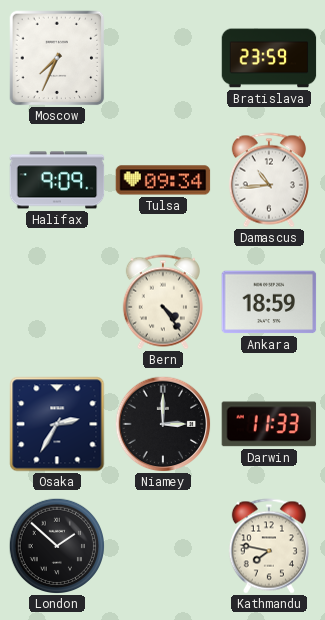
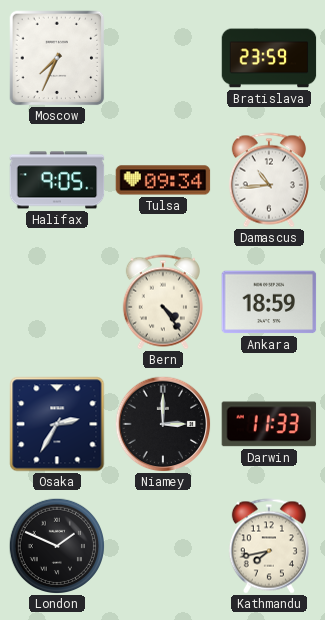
Halifax: 9:09 -> 9:05
London: 1:52 -> 1:49
Kathmandu: 7:47 -> 7:43
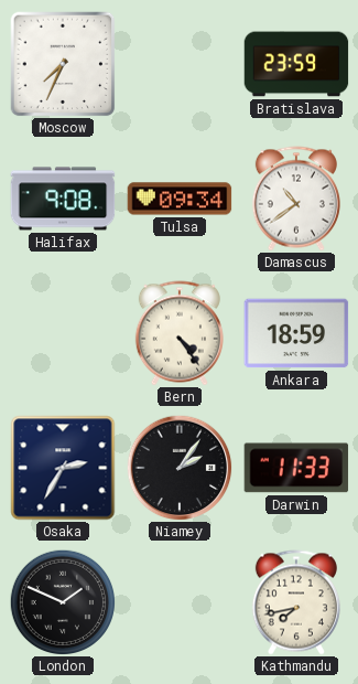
Halifax: 9:05 -> 9:08
Damascus: 10:44 -> 10:39
Niamey: 3:00 -> 2:06
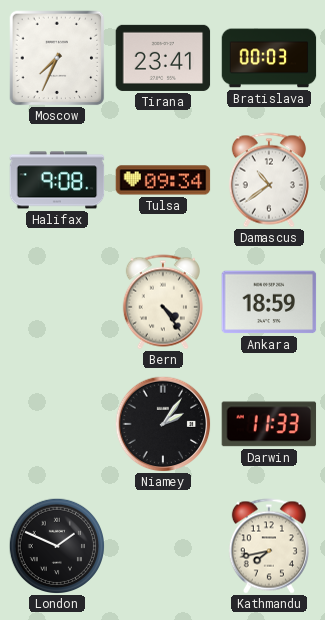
Tirana: none -> 23:41
Bratislava: 23:59 -> 00:03
Osaka: 2:35 -> none
